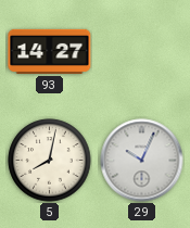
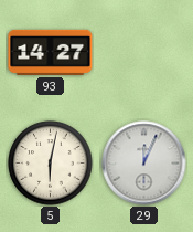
5: 8:02 -> 6:02
29: 10:04 -> 12:04
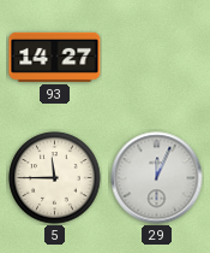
5: 6:02 -> 11:45
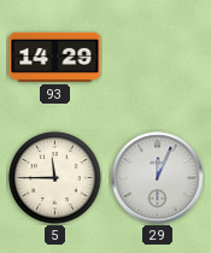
93: 14:27 -> 14:29
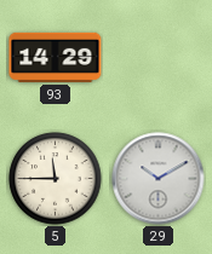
29: 12:04 -> 10:10
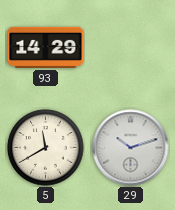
5: 11:45 -> 11:40
29: 10:10 -> 10:12
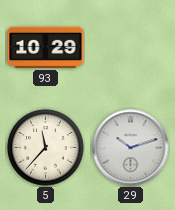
93: 14:29 -> 10:29
5: 11:40 -> 11:37
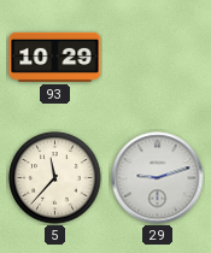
29: 10:12 -> 9:12
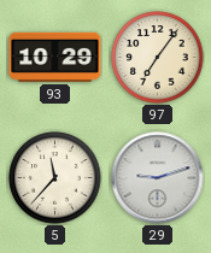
97: none -> 7:06
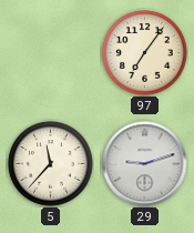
93: 10:29 -> none
